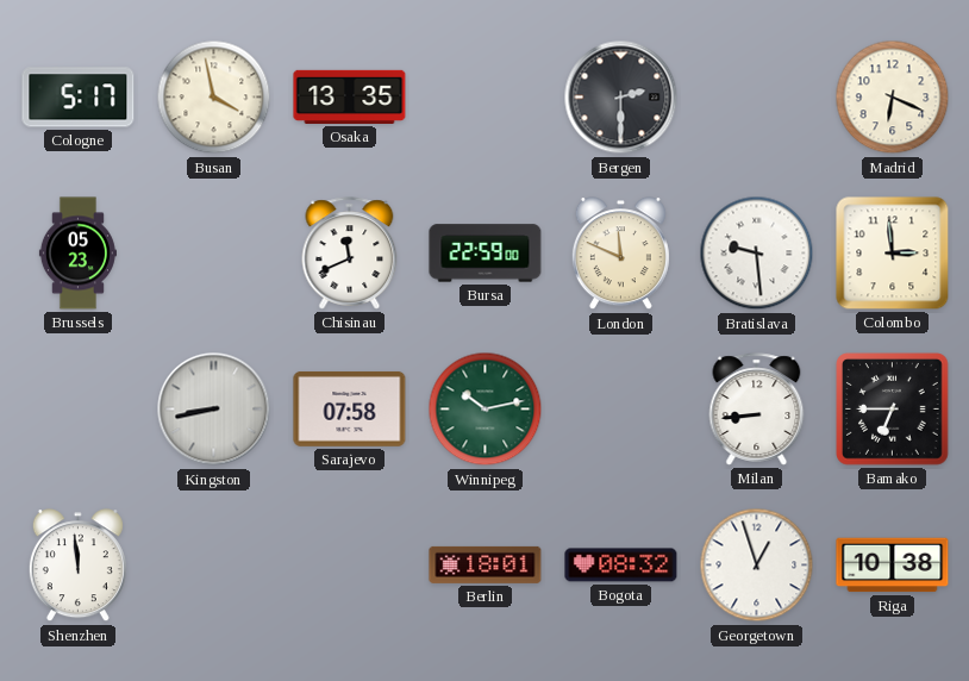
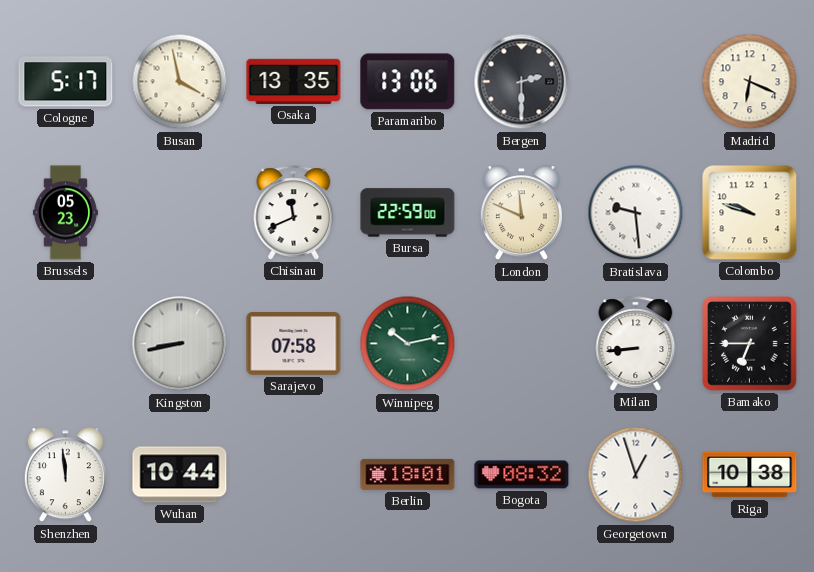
Paramaribo: none -> 13:06
Colombo: 2:59 -> 9:48
Wuhan: none -> 10:44
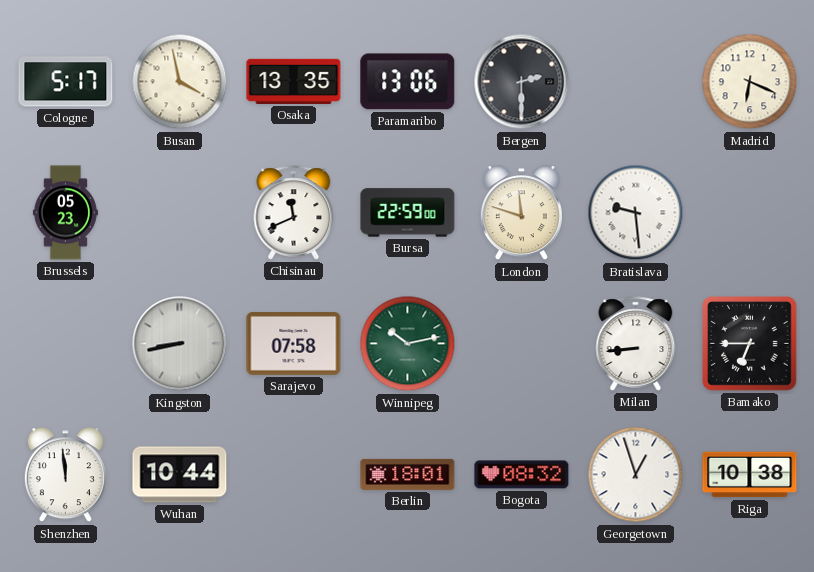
London: 11:49 -> 11:48
Colombo: 9:48 -> none
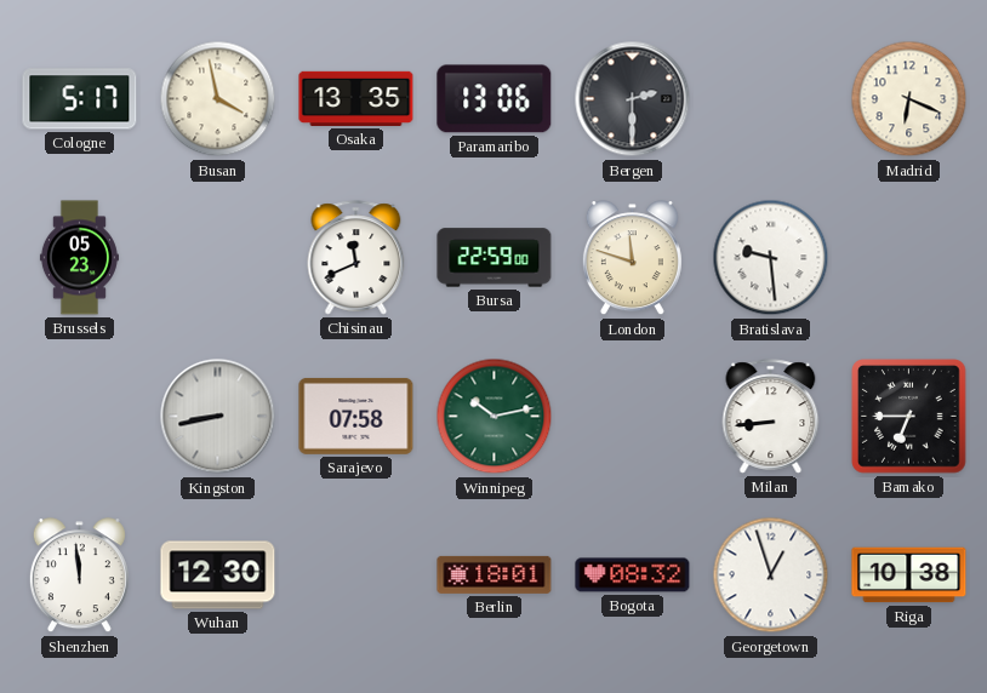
Wuhan: 10:44 -> 12:30
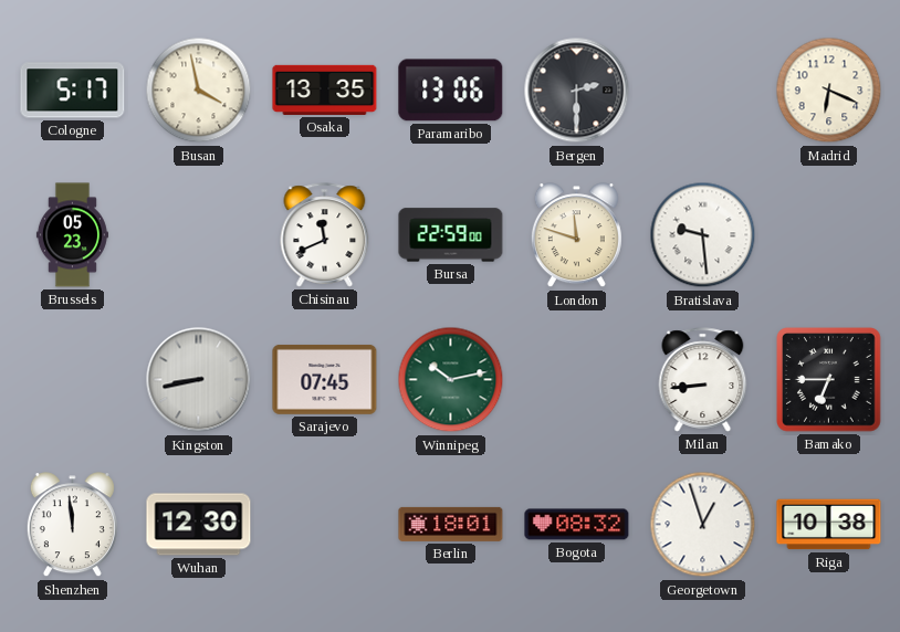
Sarajevo: 07:58 -> 07:45
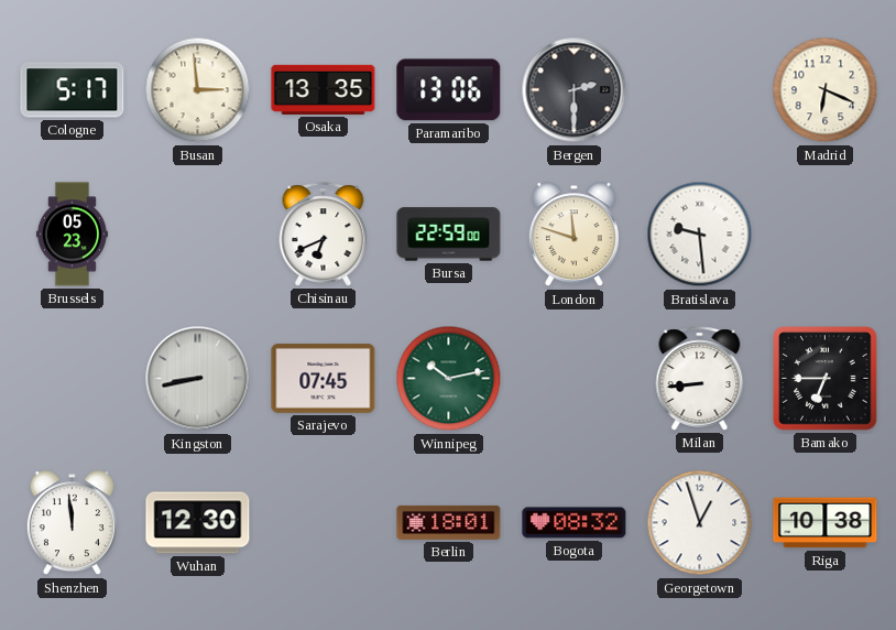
Busan: 3:58 -> 2:59
Chisinau: 11:41 -> 6:41
